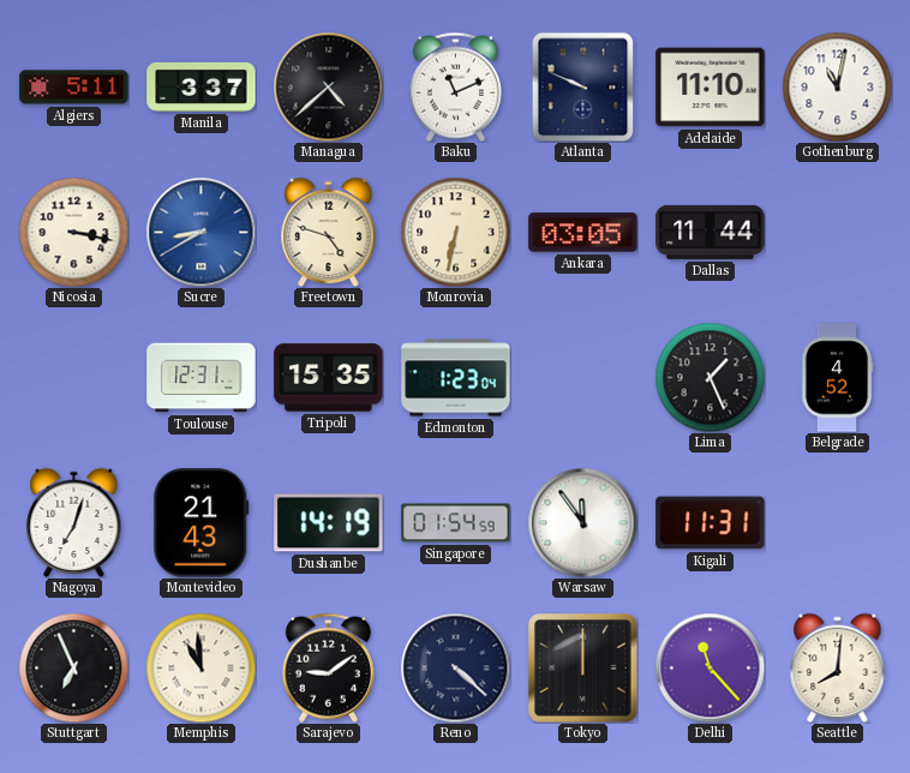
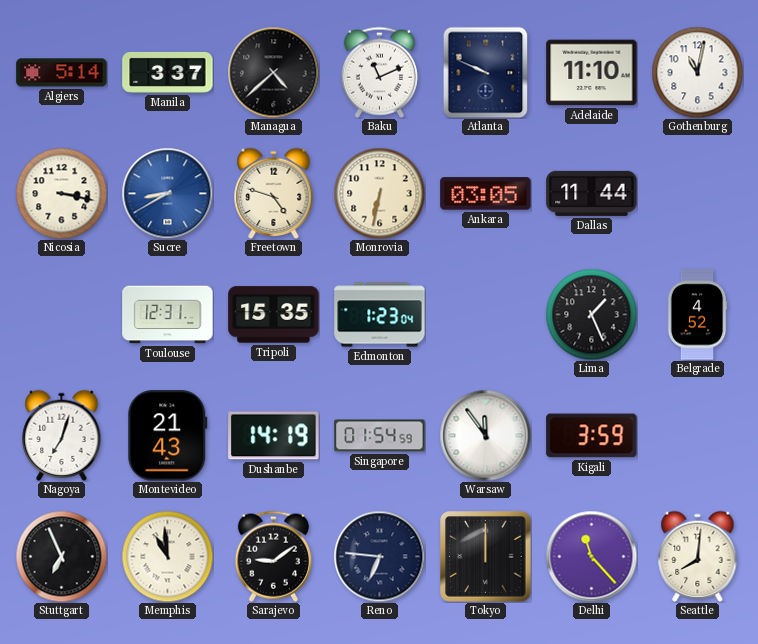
Algiers: 5:11 -> 5:14
Kigali: 11:31 -> 3:59
Reno: 4:22 -> 6:46
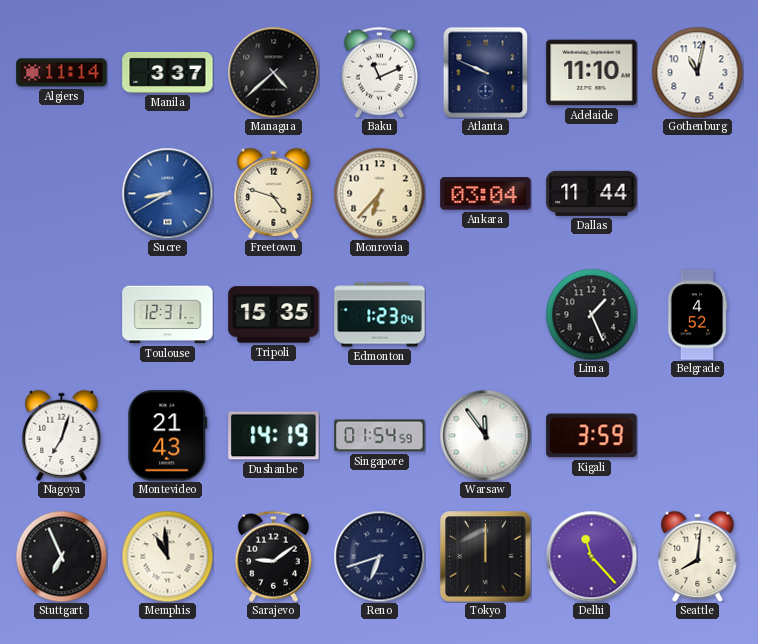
Algiers: 5:14 -> 11:14
Nicosia: 3:17 -> none
Monrovia: 6:32 -> 6:37
Ankara: 03:05 -> 03:04
Reno: 6:46 -> 6:42
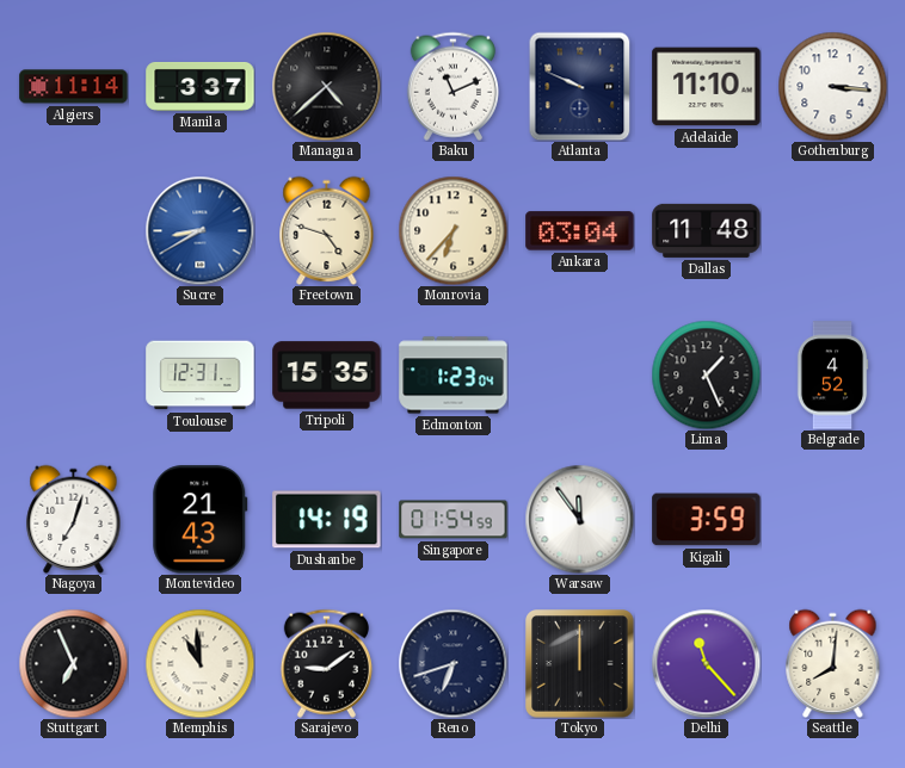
Gothenburg: 11:02 -> 3:16
Dallas: 11:44 -> 11:48
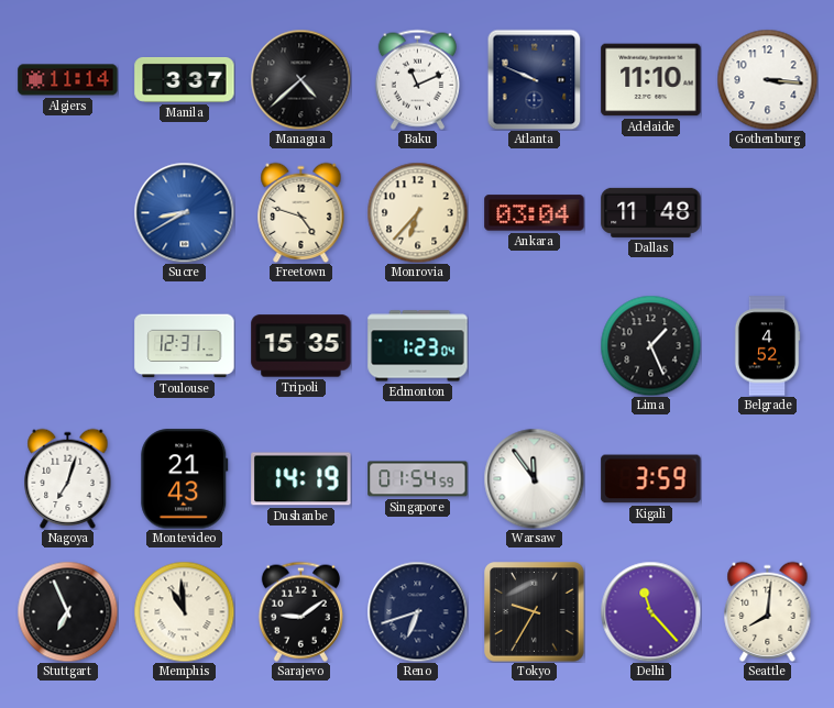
Tokyo: 12:00 -> 9:35
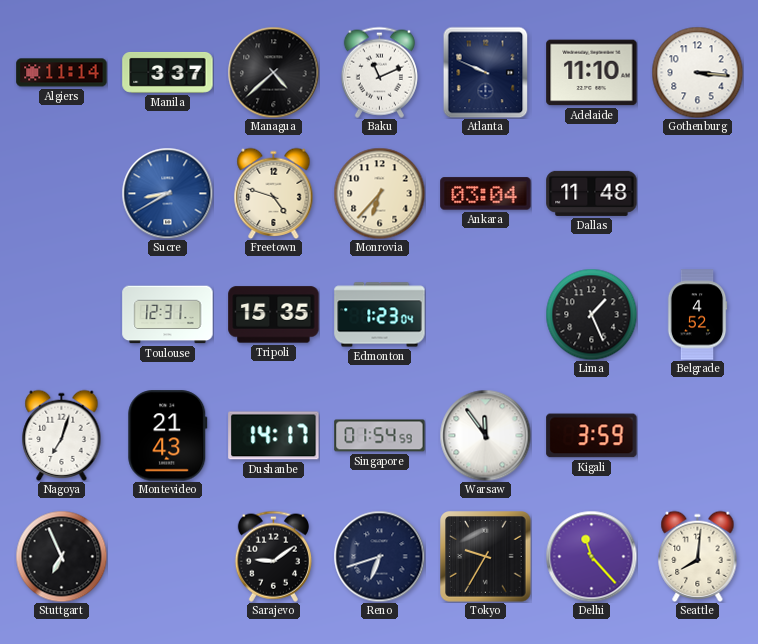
Dushanbe: 14:19 -> 14:17
Memphis: 10:59 -> none
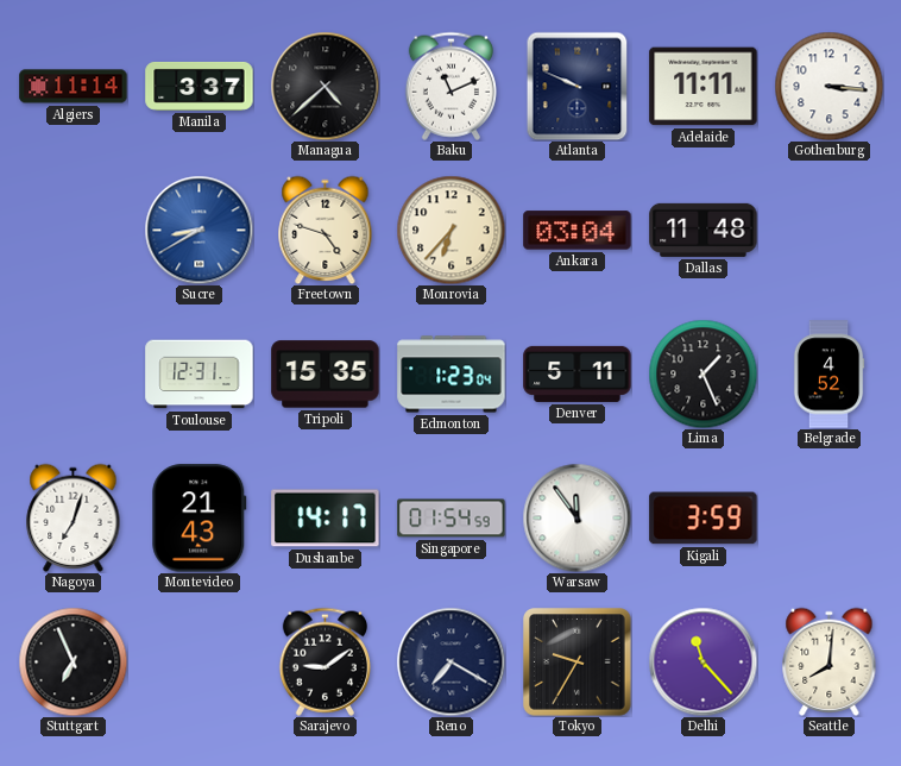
Adelaide: 11:10 -> 11:11
Denver: none -> 5:11
Reno: 6:42 -> 7:20
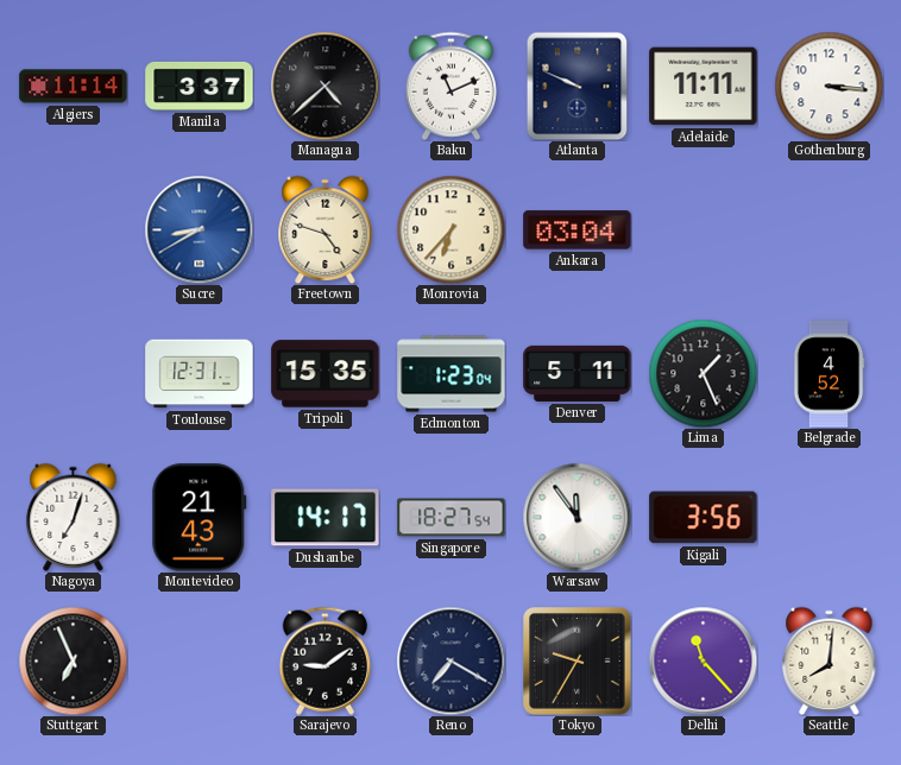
Dallas: 11:48 -> none
Singapore: 01:54 -> 18:27
Kigali: 3:59 -> 3:56
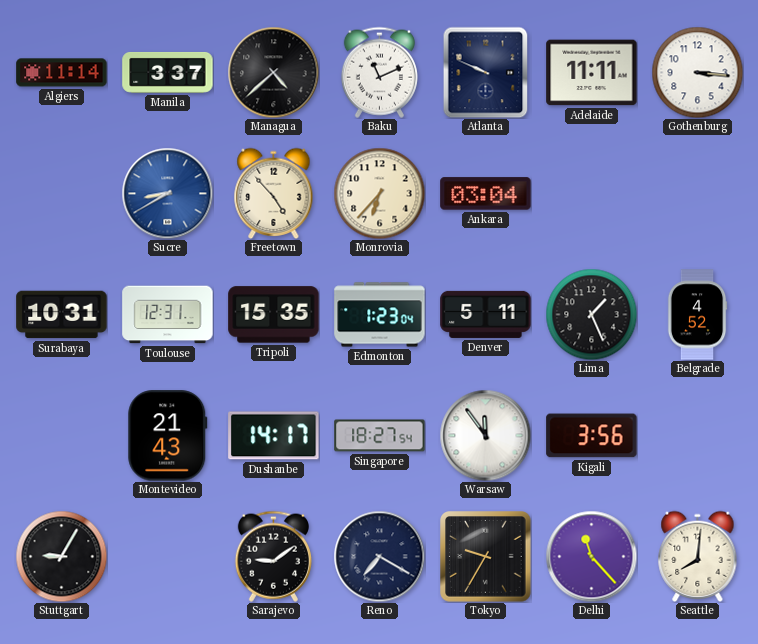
Freetown: 4:48 -> 4:53
Surabaya: none -> 10:31
Nagoya: 7:03 -> none
Stuttgart: 6:56 -> 9:05
